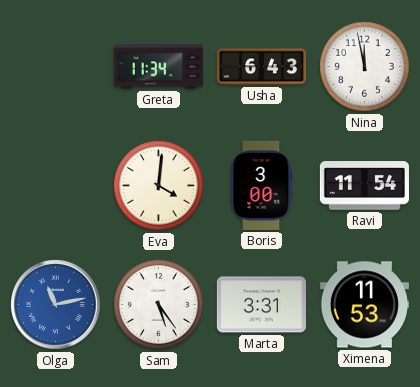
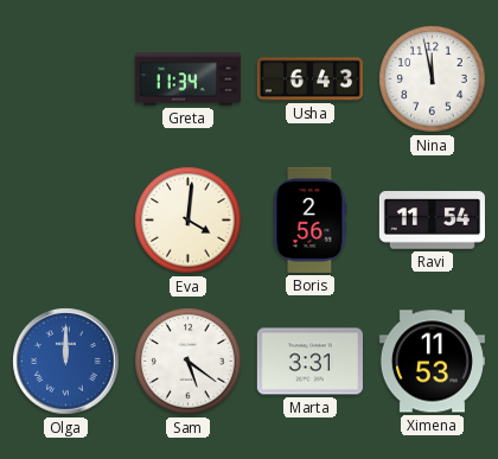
Boris: 3:00 -> 2:56
Olga: 11:13 -> 12:00
Sam: 5:24 -> 5:21
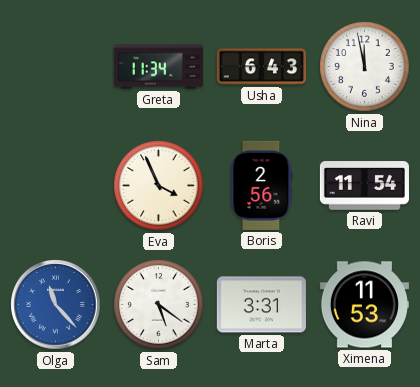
Eva: 4:01 -> 3:56
Olga: 12:00 -> 11:23
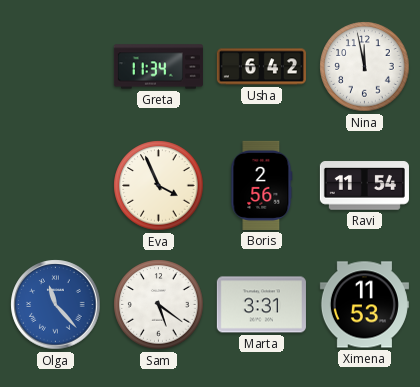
Usha: 6:43 -> 6:42
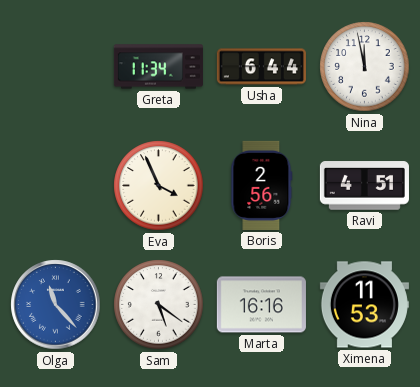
Usha: 6:42 -> 6:44
Ravi: 11:54 -> 4:51
Marta: 3:31 -> 16:16
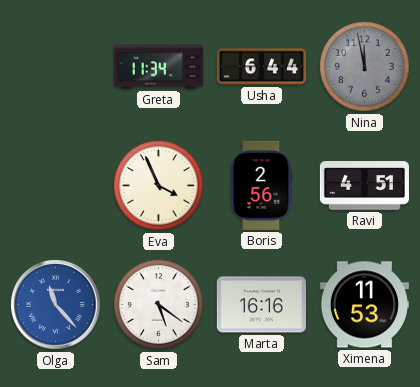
Nina dial: white -> grey
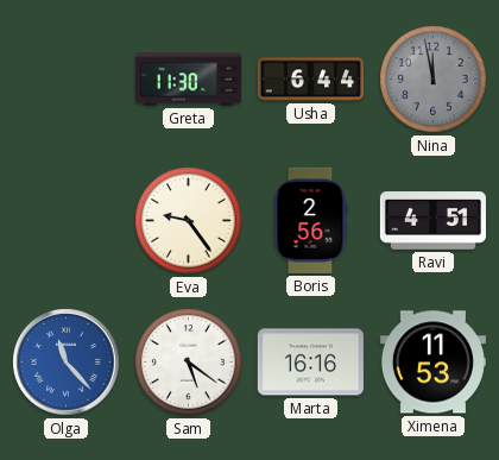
Greta: 11:34 -> 11:30
Eva: 3:56 -> 9:24
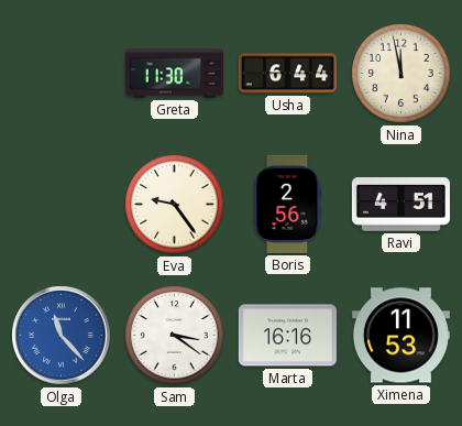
Nina dial: grey -> cream
Sam: 5:21 -> 3:21
